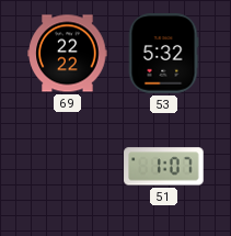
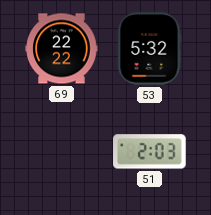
51: 1:07 -> 2:03
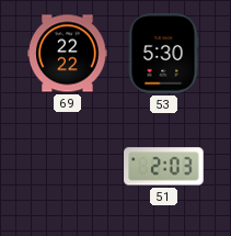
53: 5:32 -> 5:30
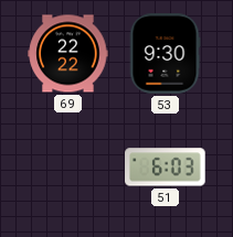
53: 5:30 -> 9:30
51: 2:03 -> 6:03
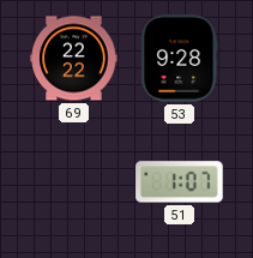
53: 9:30 -> 9:28
51: 6:03 -> 1:07
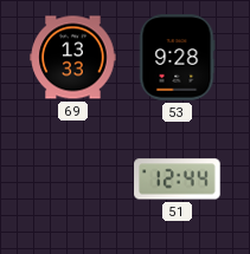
69: 22:22 -> 13:33
51: 1:07 -> 12:44
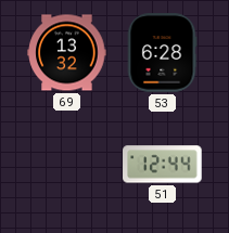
69: 13:33 -> 13:32
53: 9:28 -> 6:28
